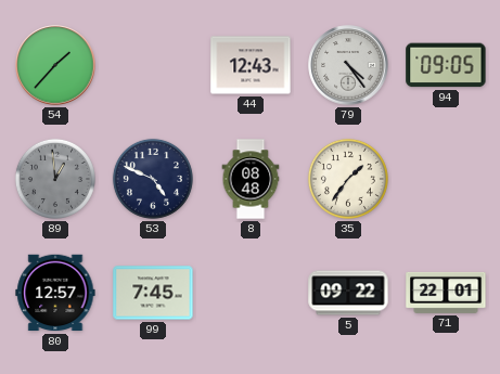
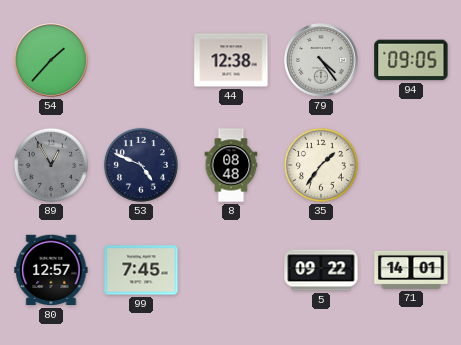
44: 12:43 -> 12:38
89: 12:59 -> 12:55
71: 22:01 -> 14:01
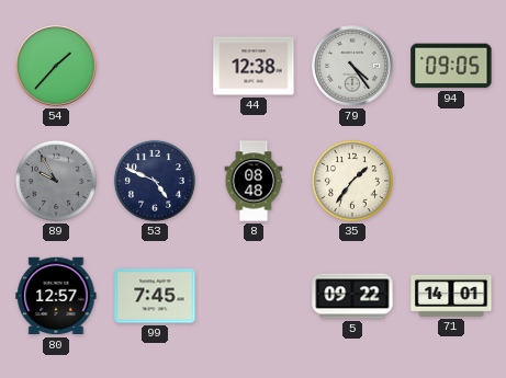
89: 12:55 -> 9:55
